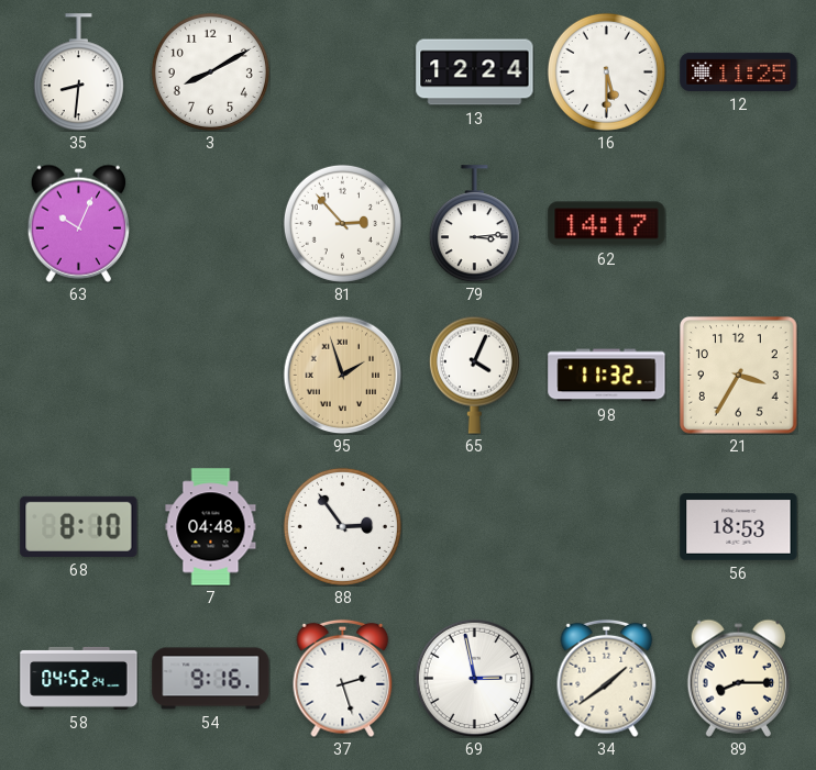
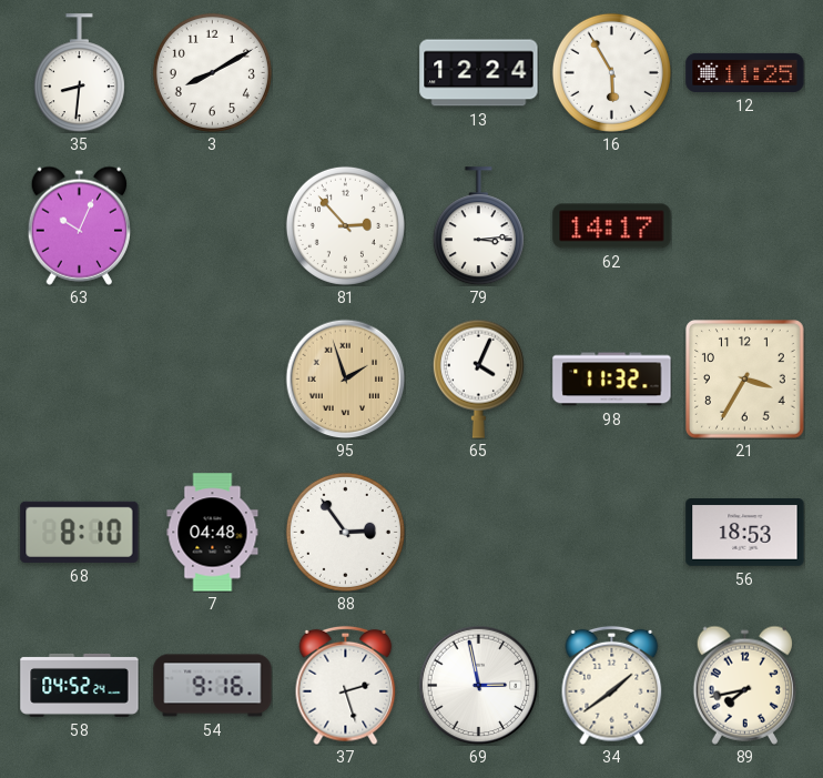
16: 5:30 -> 5:55
89: 8:15 -> 7:43
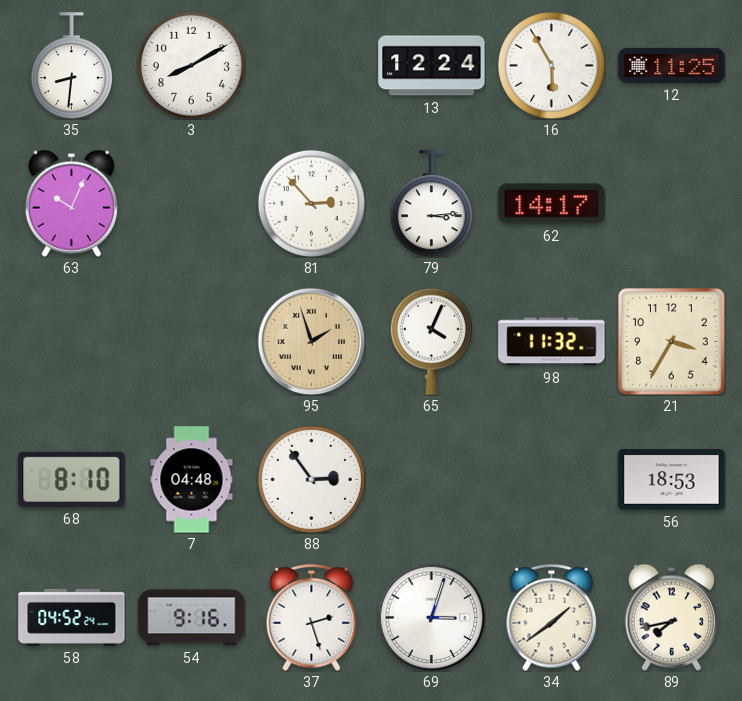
69: 2:58 -> 3:03
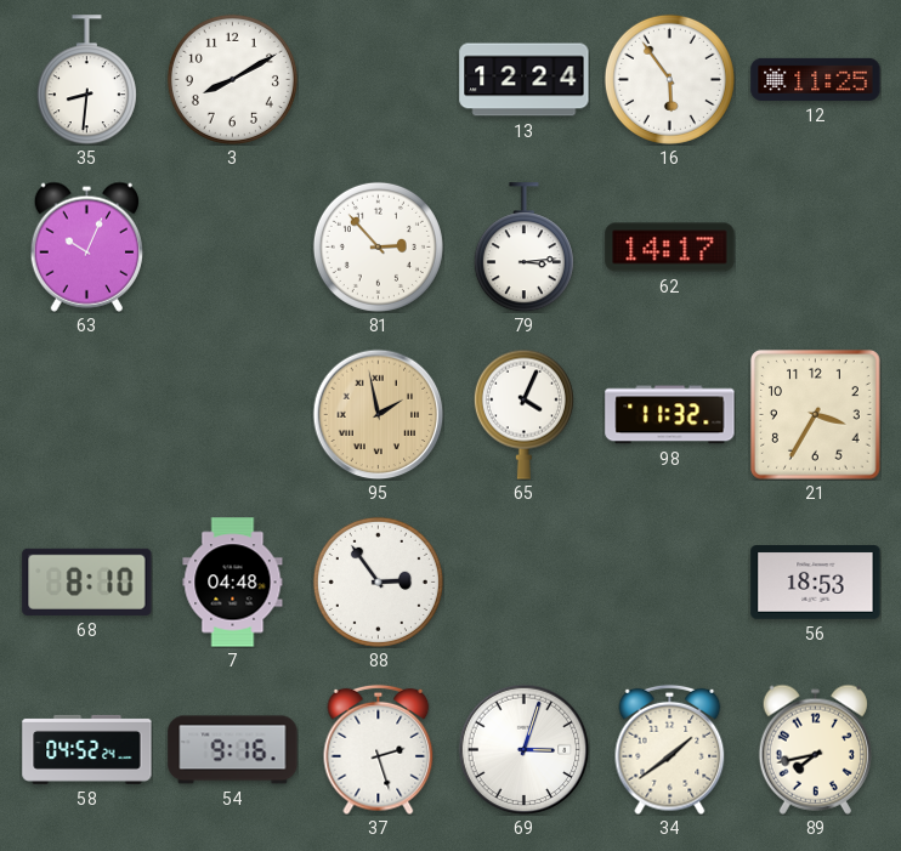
16: 5:55 -> 5:54
95: 1:57 -> 1:58
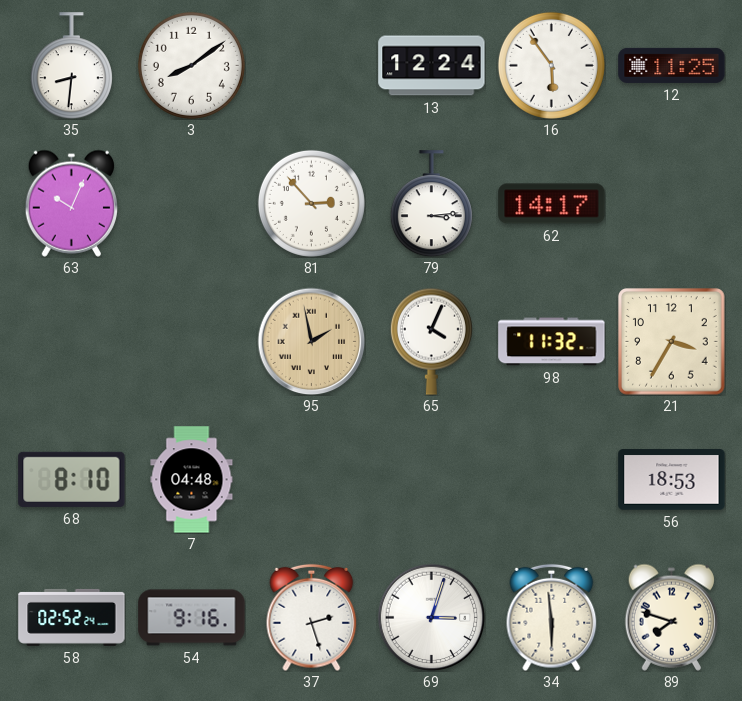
3: 8:10 -> 8:09
88: 2:54 -> none
58: 04:52 -> 02:52
34: 1:39 -> 5:59
89: 7:43 -> 7:48
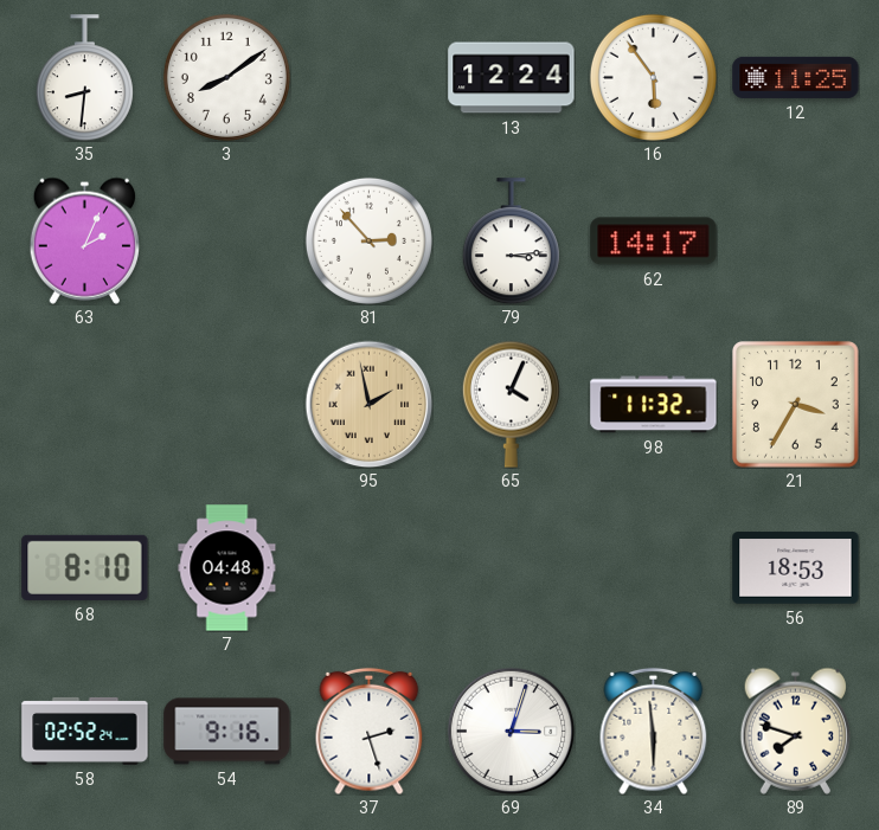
63: 10:04 -> 2:04
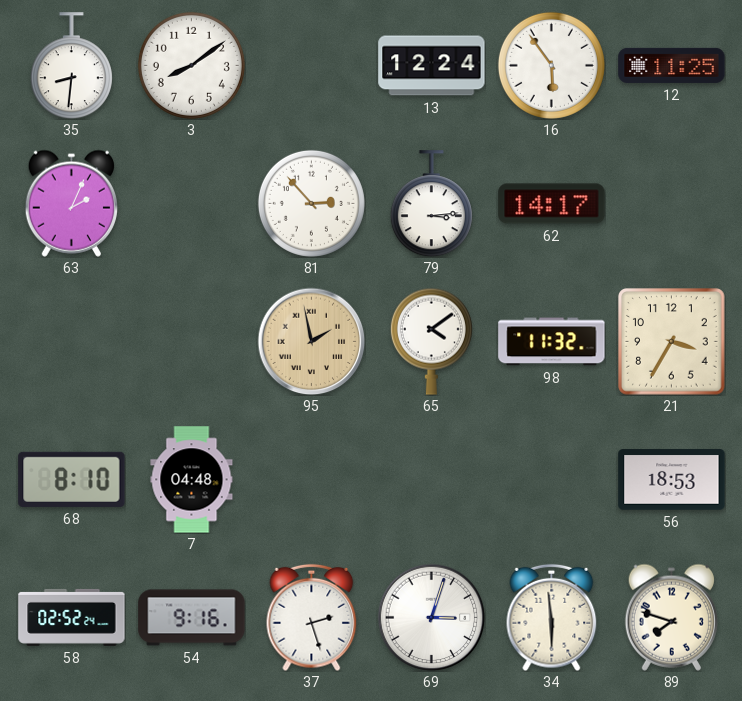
65: 4:04 -> 4:09
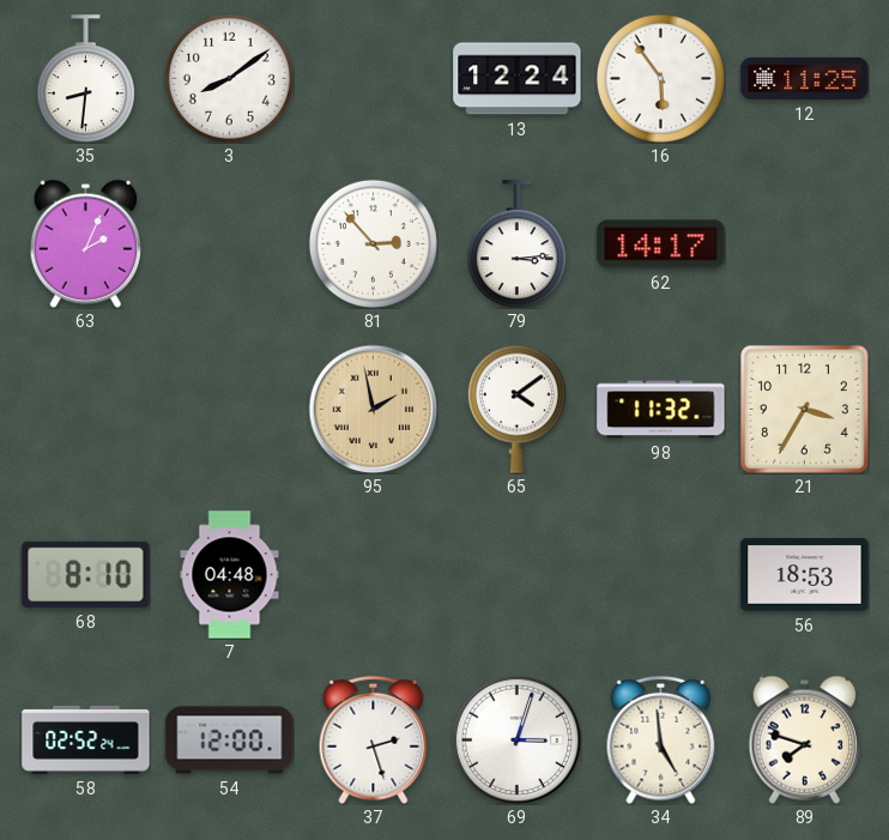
54: 9:16 -> 12:00
34: 5:59 -> 4:59
